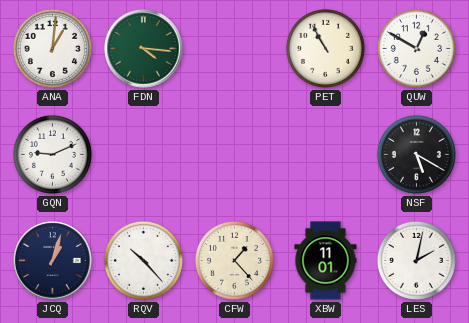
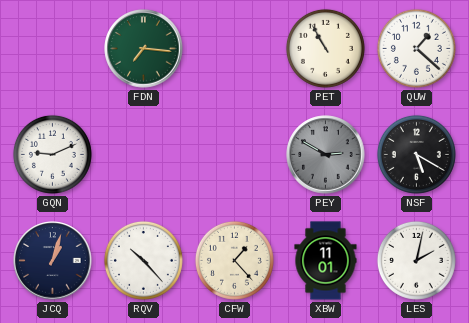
ANA: 1:01 -> none
FDN: 4:16 -> 7:16
QUW: 12:50 -> 1:22
PEY: none -> 2:50
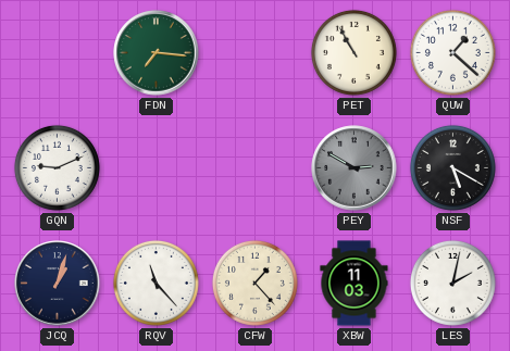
RQV: 10:23 -> 11:23
XBW: 11:01 -> 11:03
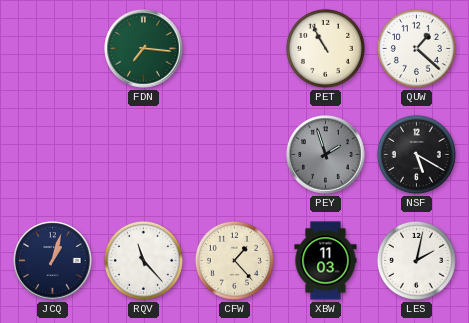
GQN: 9:11 -> none
PEY: 2:50 -> 1:57
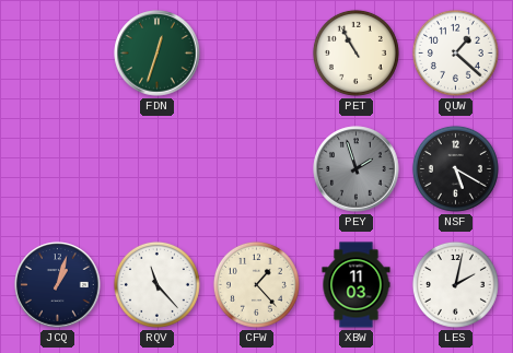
FDN: 7:16 -> 12:33
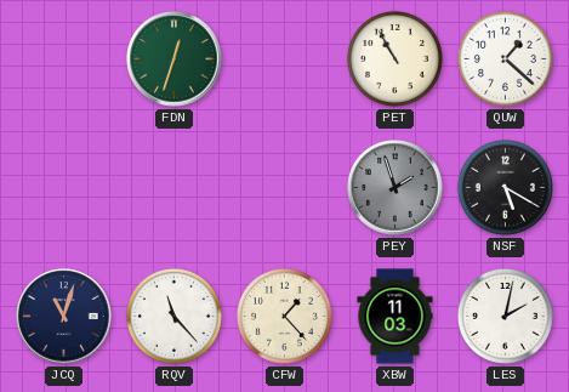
JCQ: 1:03 -> 11:03
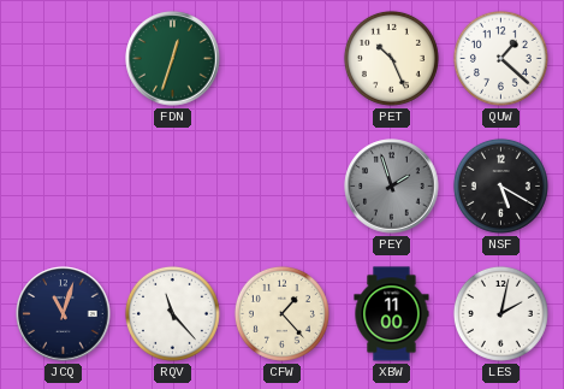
PET: 10:55 -> 10:26
XBW: 11:03 -> 11:00
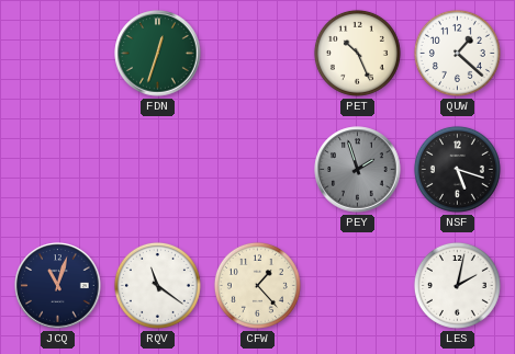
NSF: 5:20 -> 5:18
RQV: 11:23 -> 11:21
XBW: 11:00 -> none
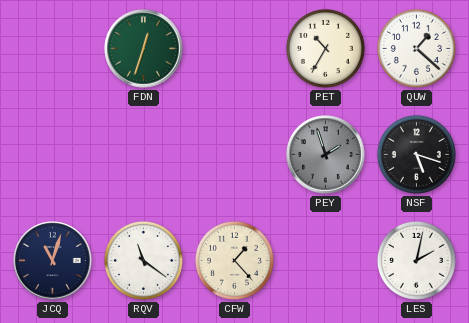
PET: 10:26 -> 10:35
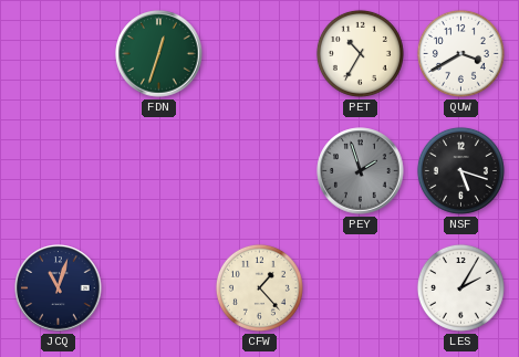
QUW: 1:22 -> 3:40
RQV: 11:21 -> none
LES: 2:02 -> 2:05
